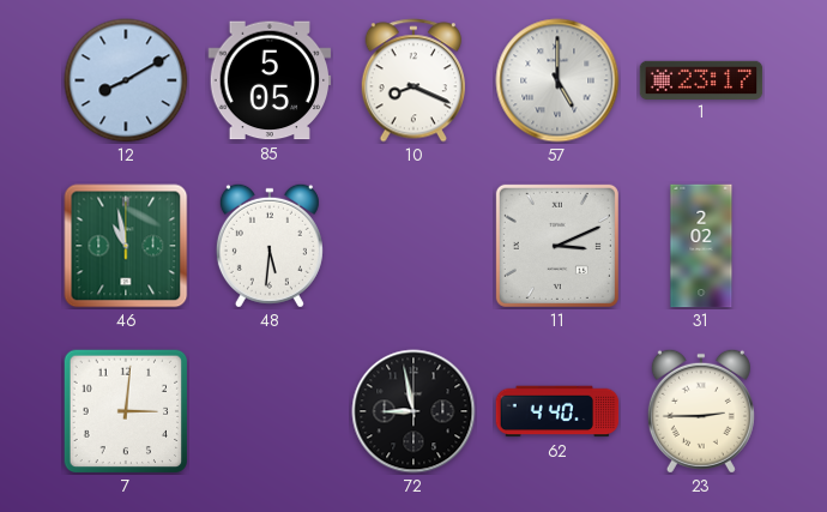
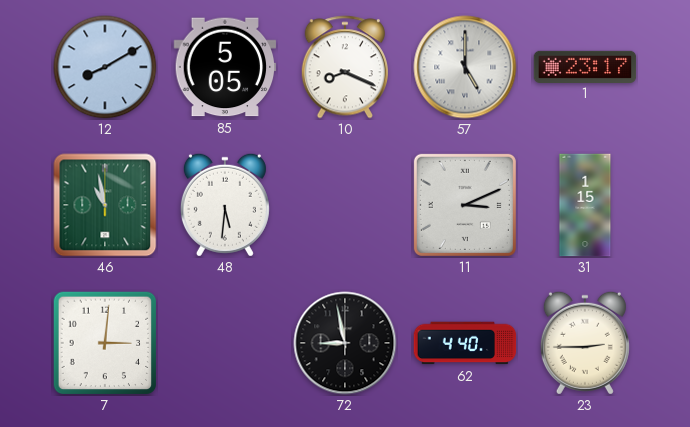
31: 2:02 -> 1:15
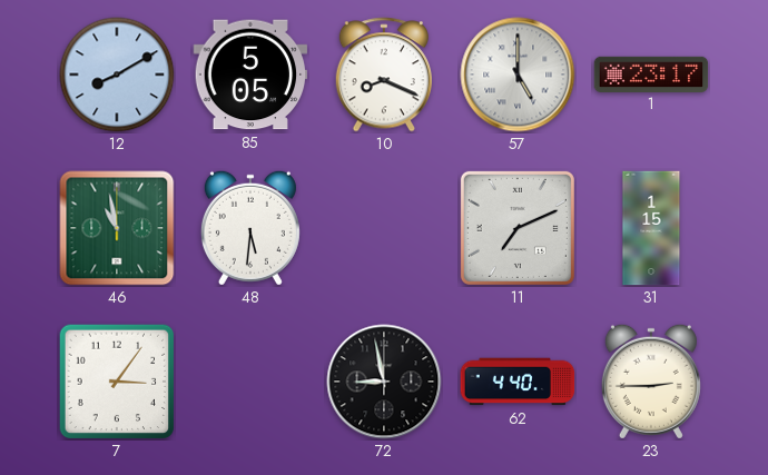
11: 3:11 -> 7:11
7: 3:01 -> 3:06
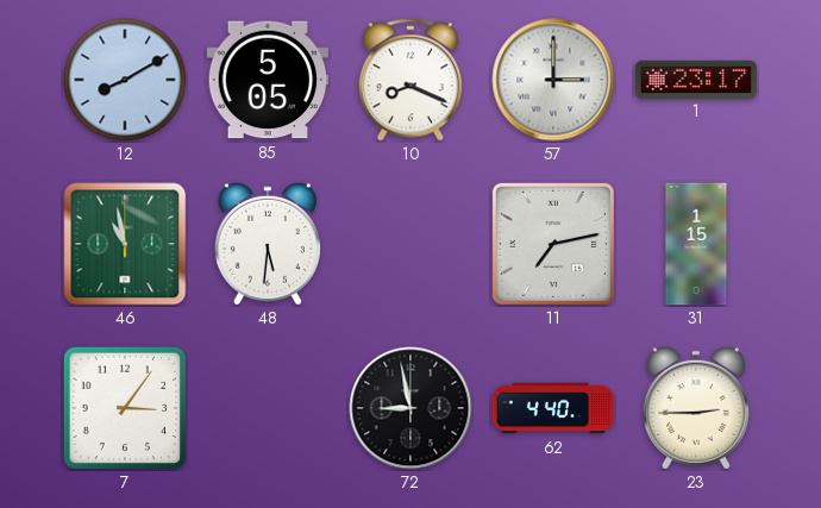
57: 5:00 -> 3:00
11: 7:11 -> 7:13
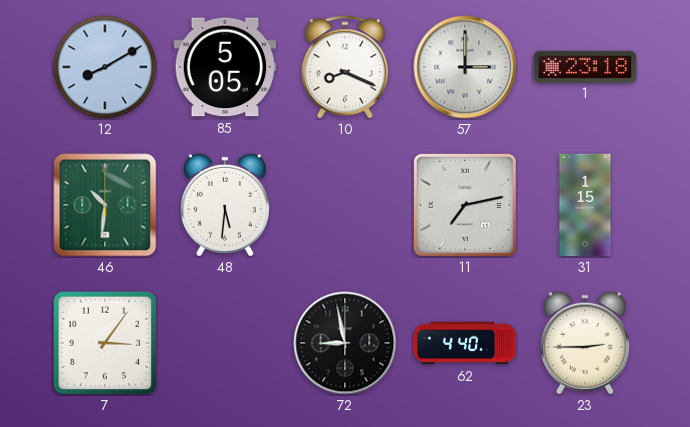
1: 23:17 -> 23:18
46: 10:58 -> 10:31
